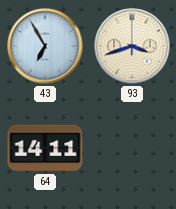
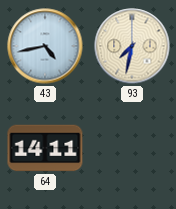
43: 6:55 -> 4:43
93: 3:42 -> 7:32
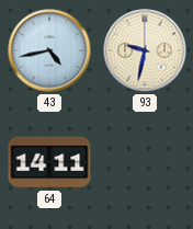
93: 7:32 -> 9:32
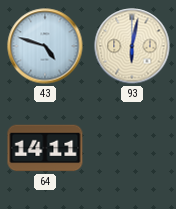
43: 4:43 -> 4:48
93: 9:32 -> 6:02
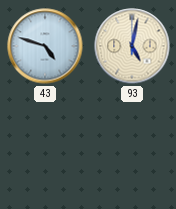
93: 6:02 -> 5:02
64: 14:11 -> none
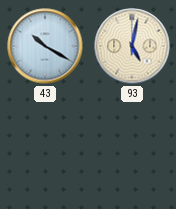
43: 4:48 -> 10:20
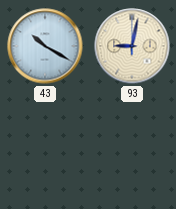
93: 5:02 -> 9:02
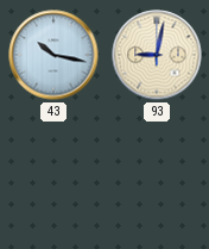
43: 10:20 -> 10:17
